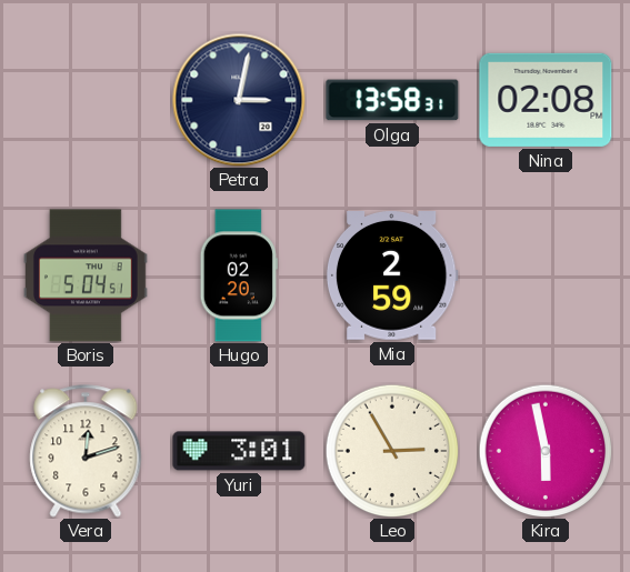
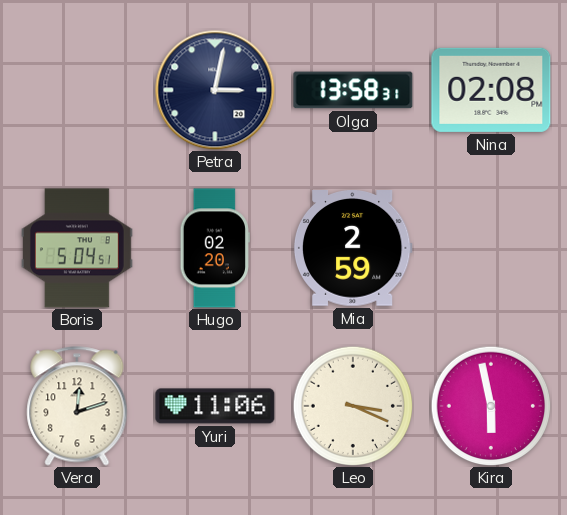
Yuri: 3:01 -> 11:06
Leo: 2:55 -> 3:19
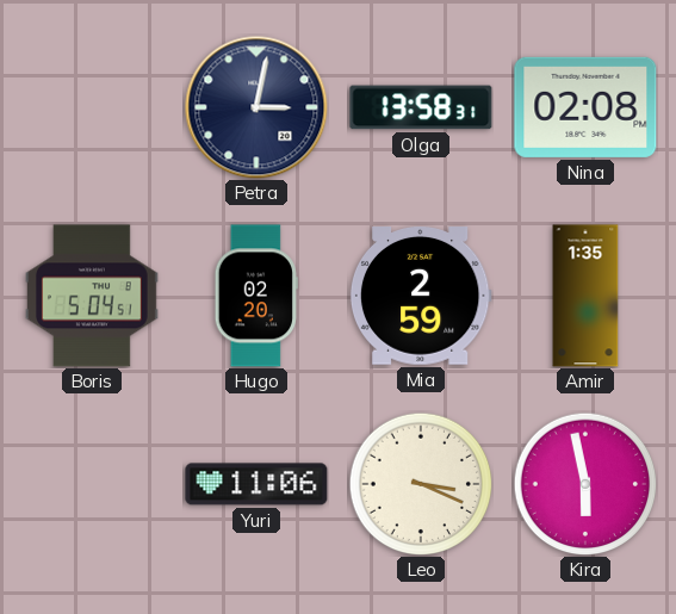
Amir: none -> 1:35
Vera: 12:12 -> none
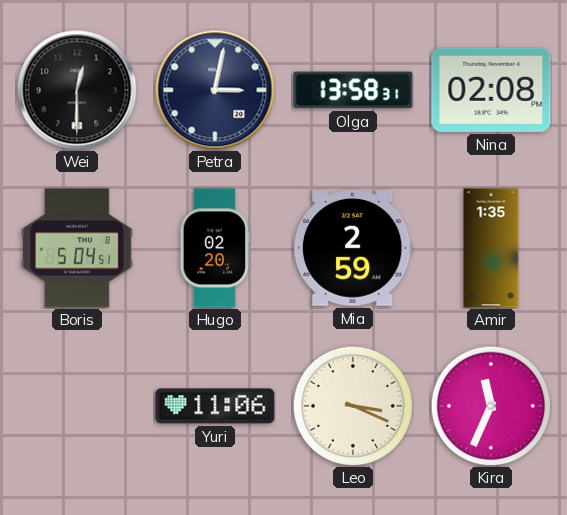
Wei: none -> 12:30
Kira: 5:58 -> 11:34
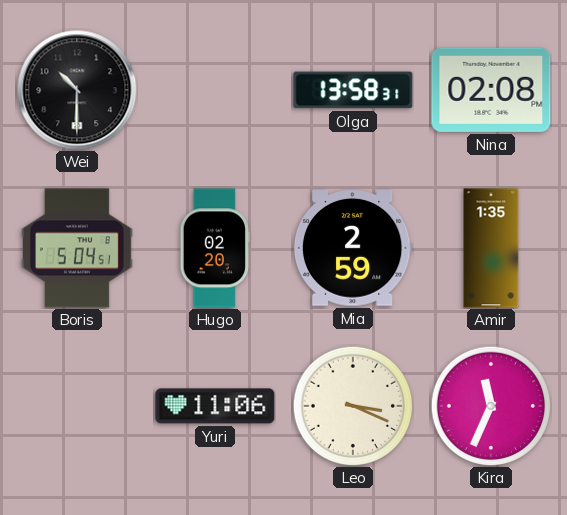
Wei: 12:30 -> 10:30
Petra: 3:02 -> none
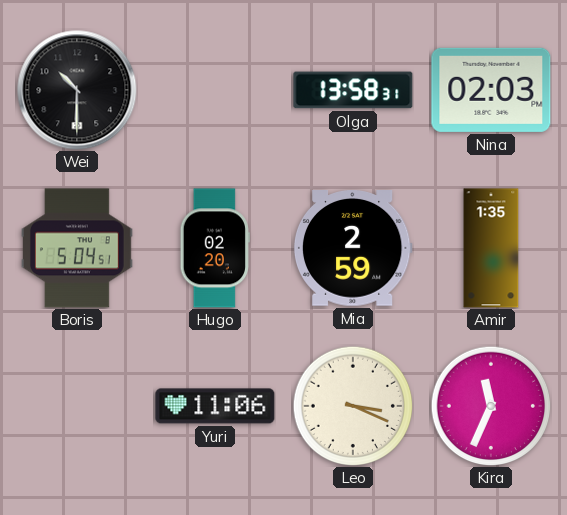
Nina: 02:08 -> 02:03
